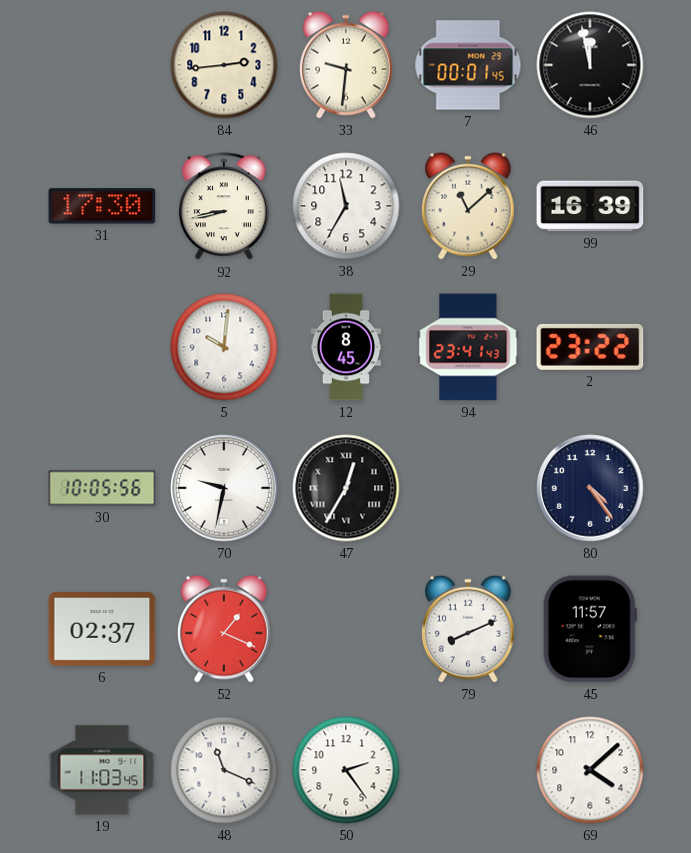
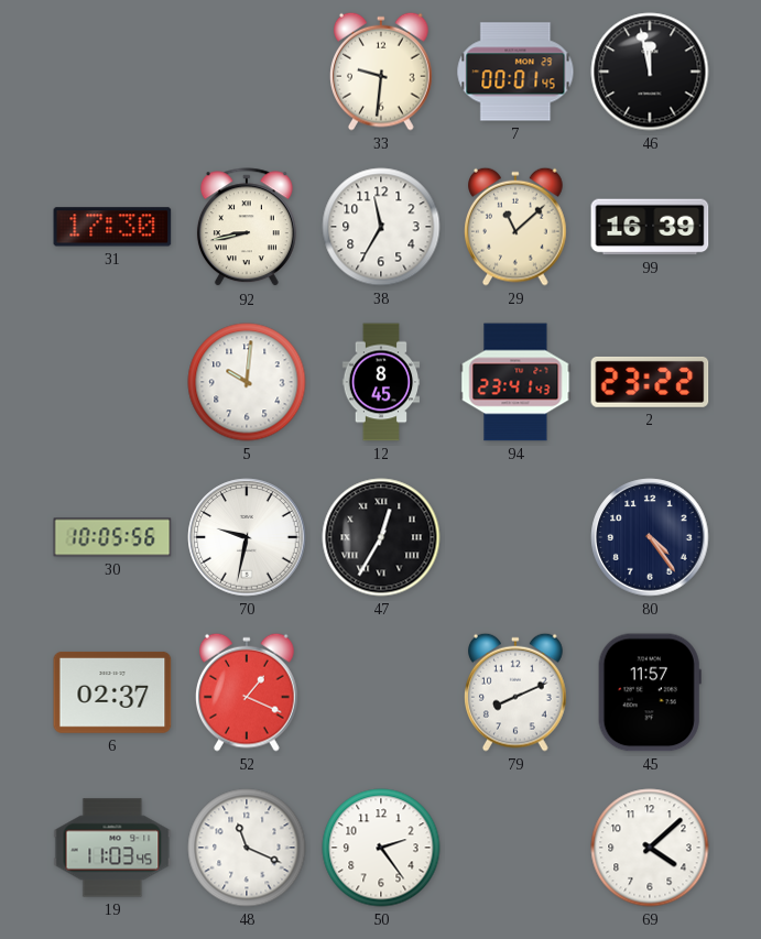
84: 2:44 -> none
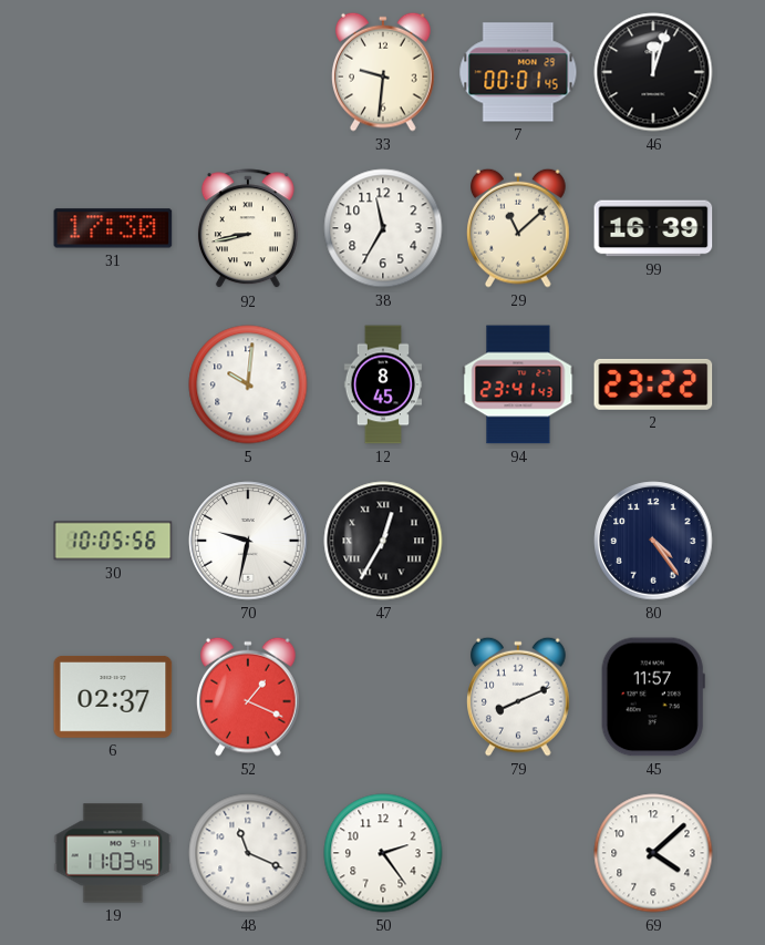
46: 11:58 -> 12:03
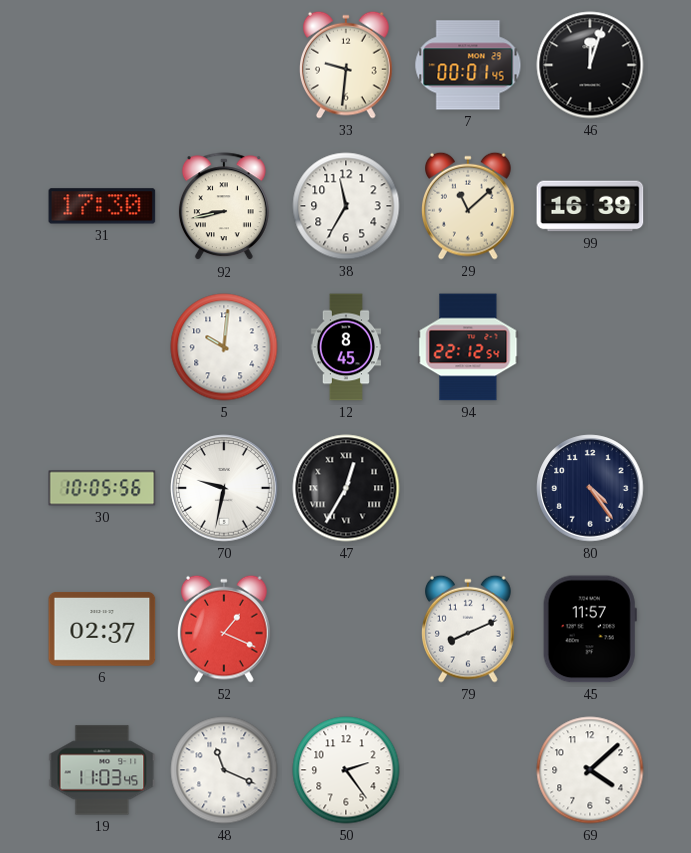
94: 23:41 -> 22:12
2: 23:22 -> none
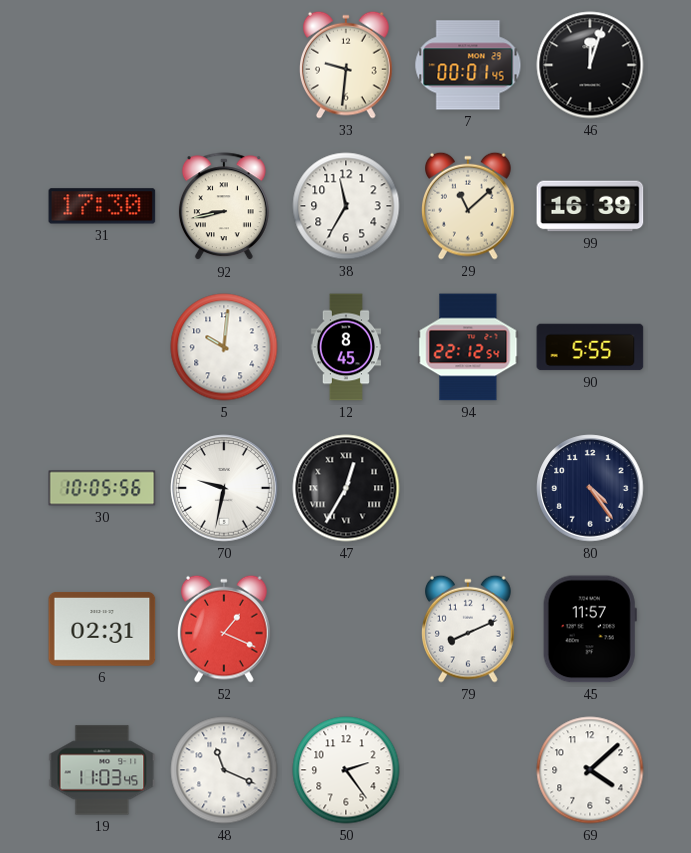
90: none -> 5:55
6: 02:37 -> 02:31
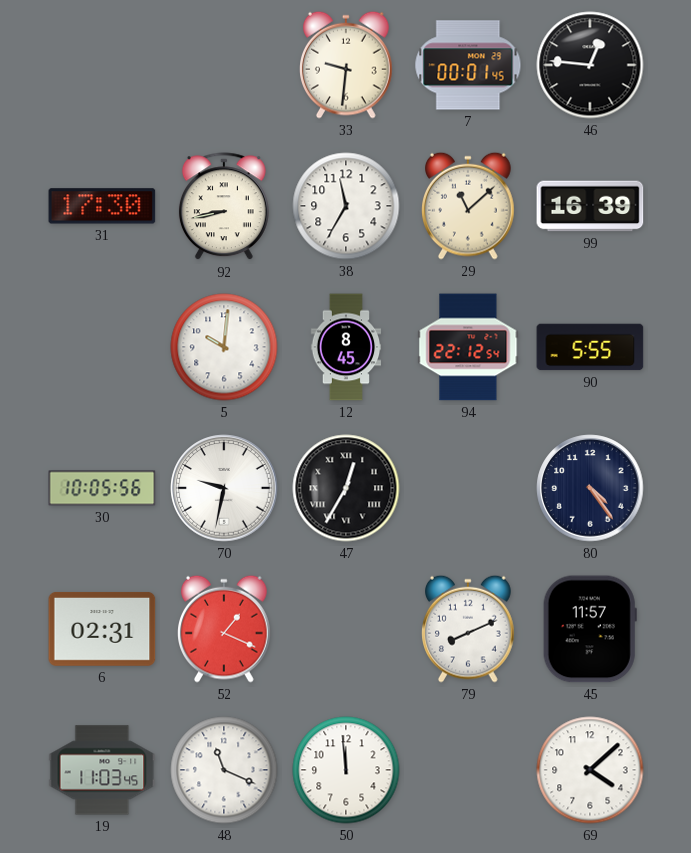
46: 12:03 -> 12:46
50: 2:24 -> 11:59
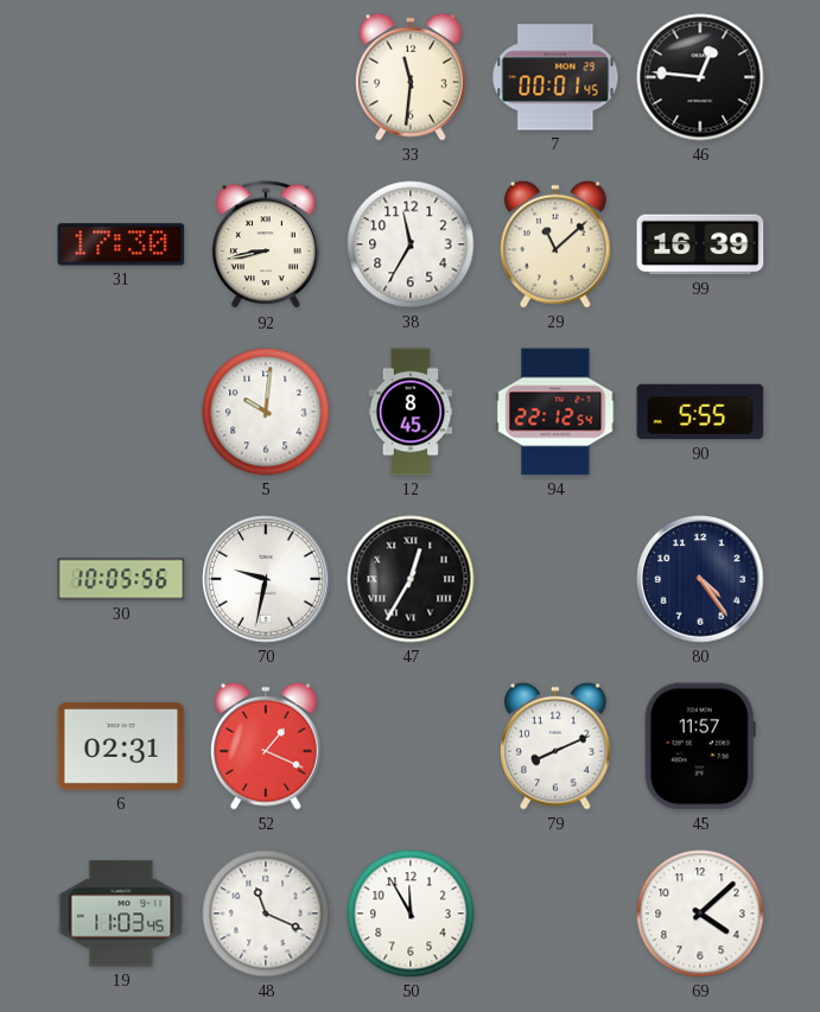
33: 9:31 -> 11:31
50: 11:59 -> 11:55
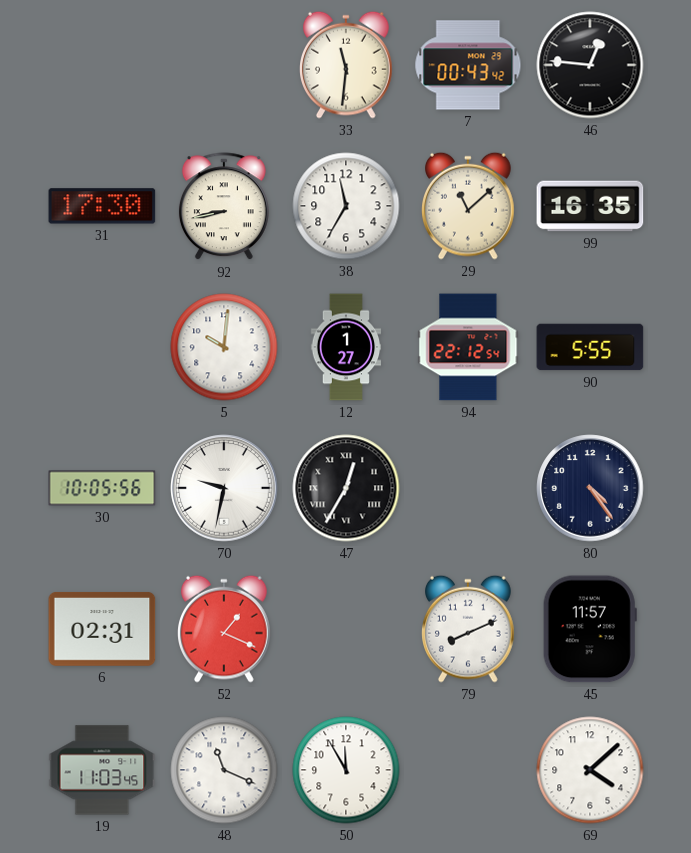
7: 00:01 -> 00:43
99: 16:39 -> 16:35
12: 8:45 -> 1:27
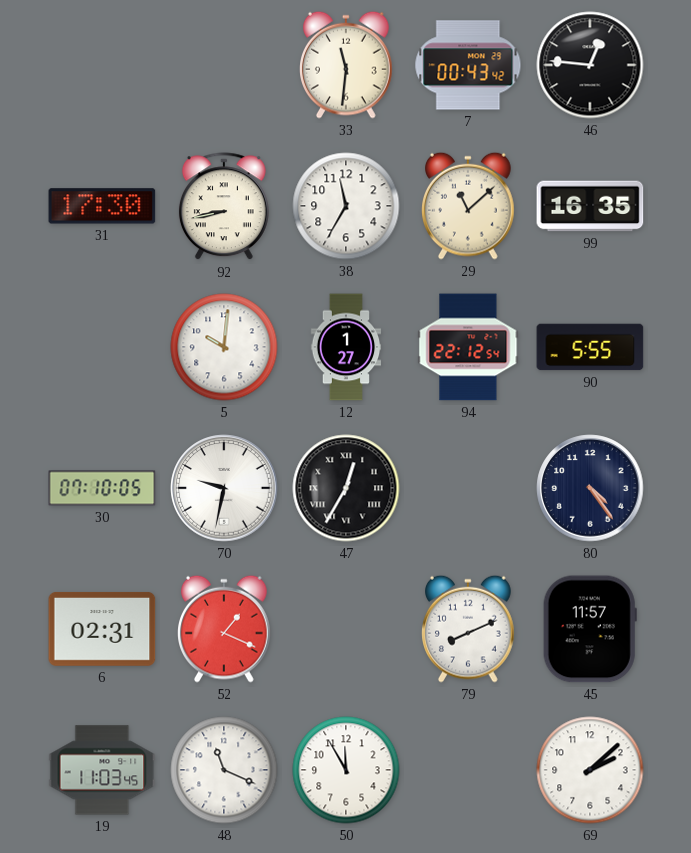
30: 10:05 -> 07:10
69: 4:08 -> 2:08
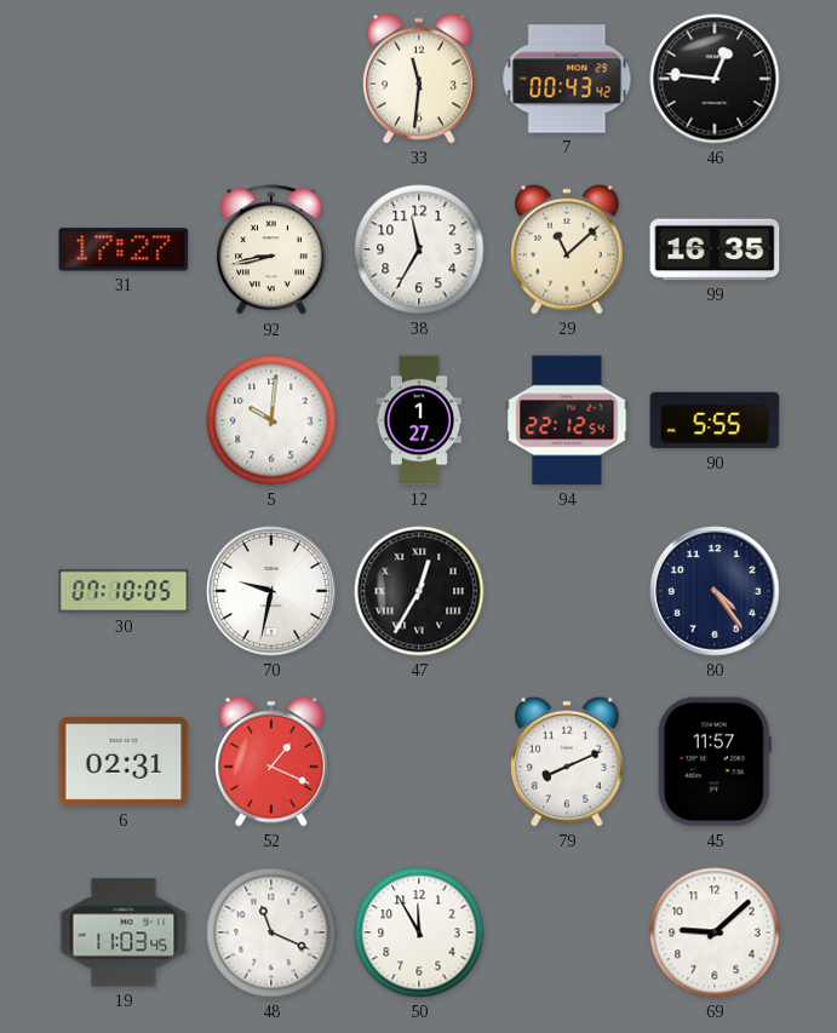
31: 17:30 -> 17:27
69: 2:08 -> 9:08
